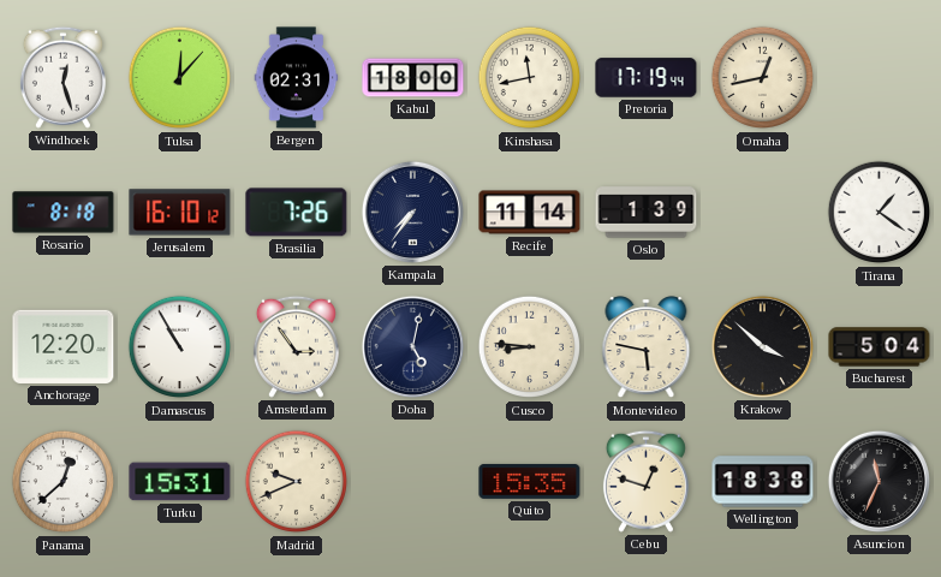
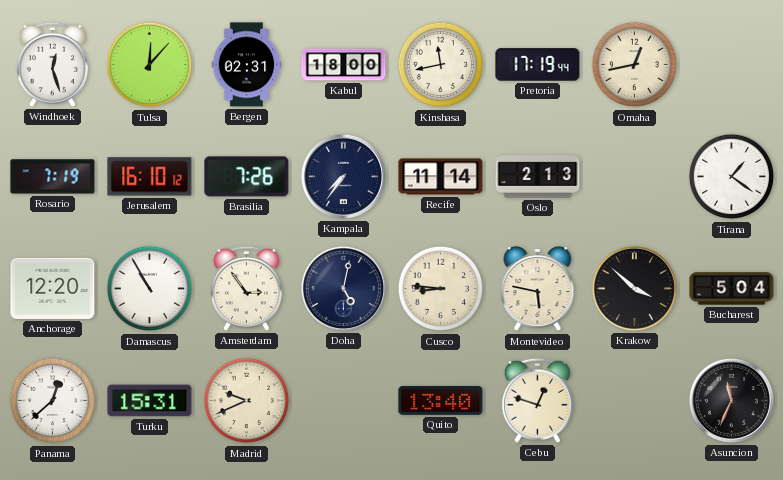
Rosario: 8:18 -> 7:19
Oslo: 1:39 -> 2:13
Quito: 15:35 -> 13:40
Wellington: 18:38 -> none
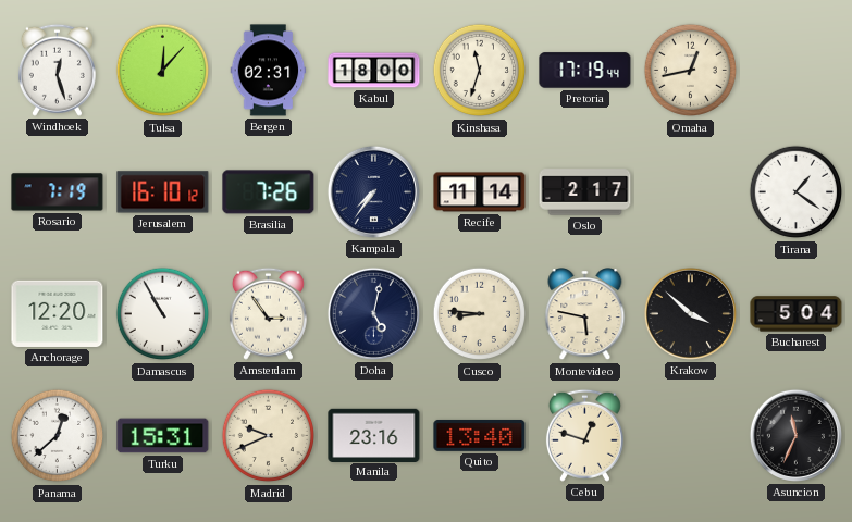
Kinshasa: 11:43 -> 11:33
Oslo: 2:13 -> 2:17
Manila: none -> 23:16
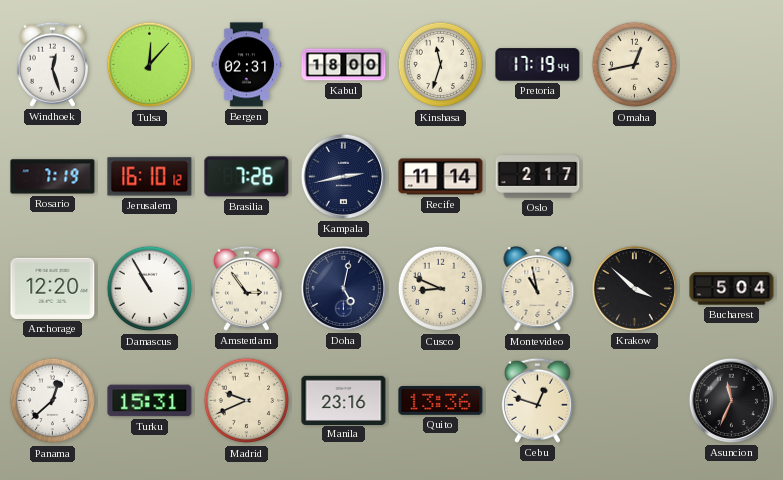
Kampala: 7:36 -> 2:43
Tirana: 1:21 -> none
Cusco: 8:46 -> 8:49
Montevideo: 5:47 -> 10:58
Quito: 13:40 -> 13:36
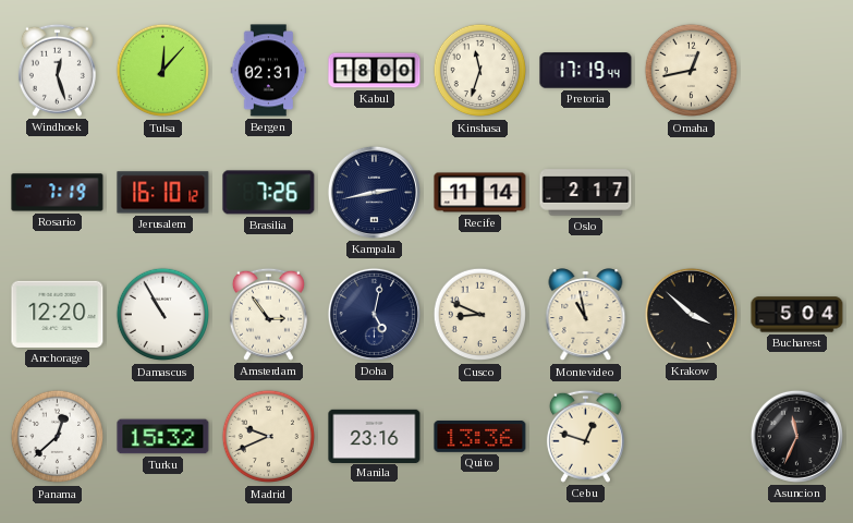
Turku: 15:31 -> 15:32
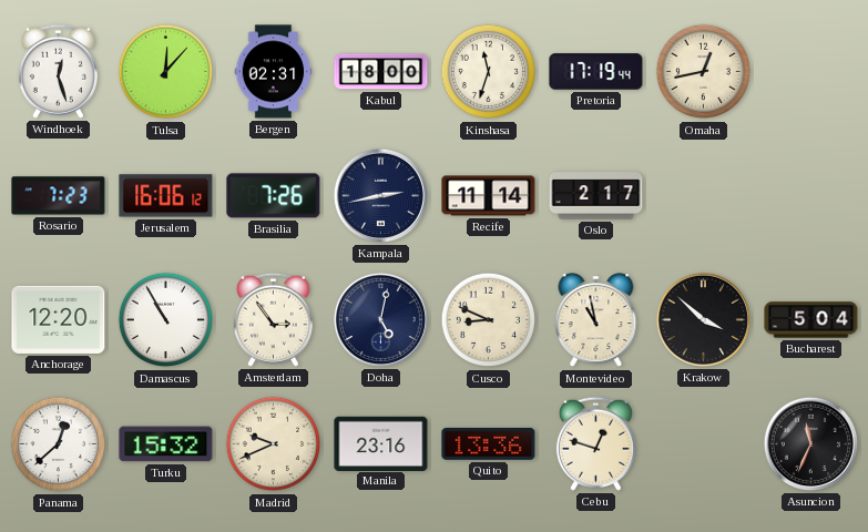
Rosario: 7:19 -> 7:23
Jerusalem: 16:10 -> 16:06
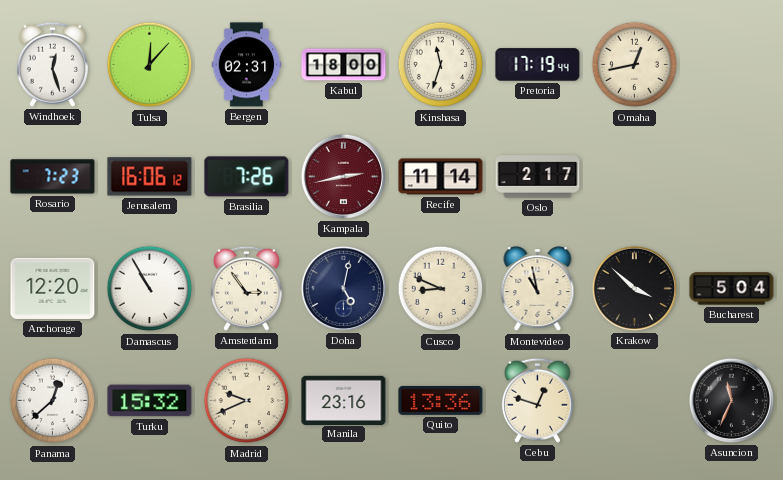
Kampala dial: navy -> burgundy
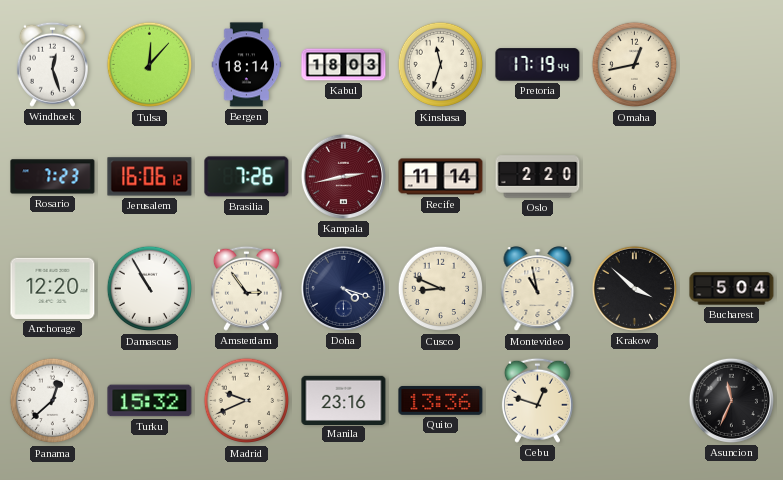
Bergen: 02:31 -> 18:14
Kabul: 18:00 -> 18:03
Oslo: 2:17 -> 2:20
Doha: 5:02 -> 4:18
